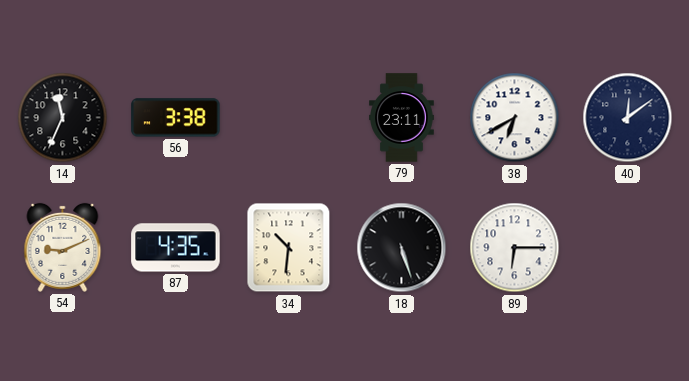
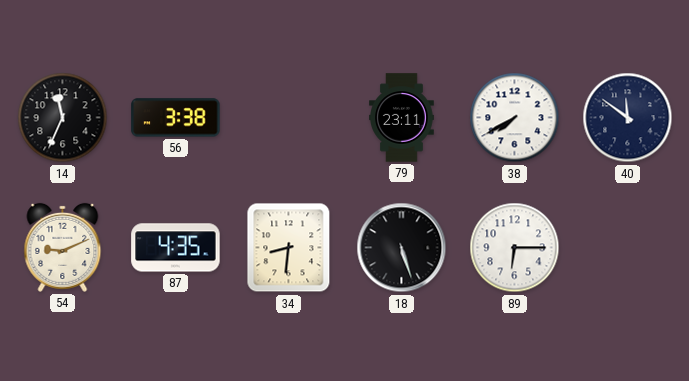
38: 6:40 -> 7:40
40: 12:09 -> 11:51
34: 10:31 -> 8:31
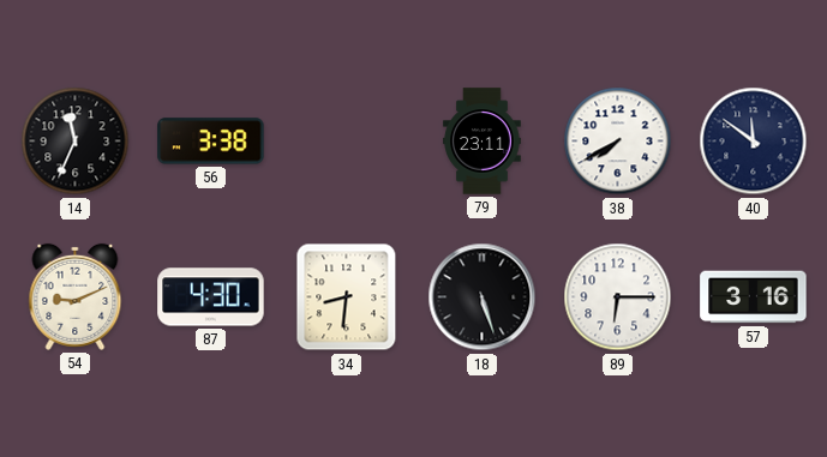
87: 4:35 -> 4:30
57: none -> 3:16
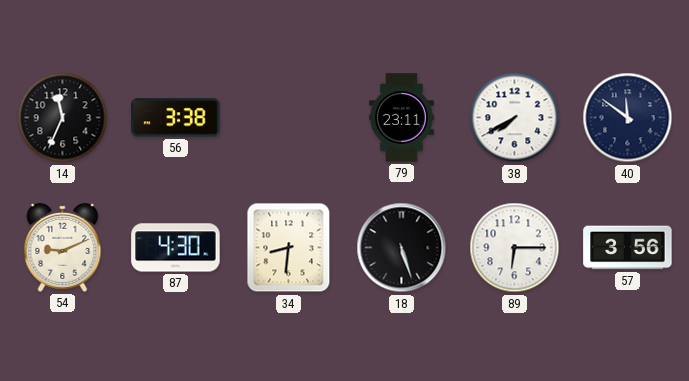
57: 3:16 -> 3:56
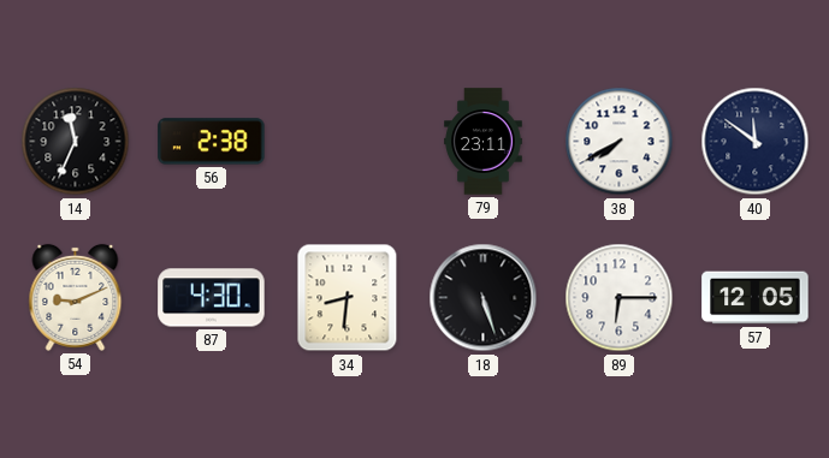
56: 3:38 -> 2:38
57: 3:56 -> 12:05
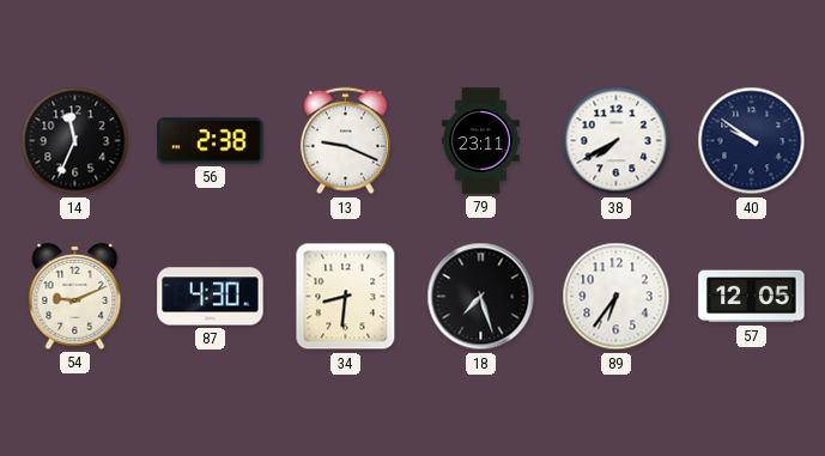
13: none -> 9:19
40: 11:51 -> 9:51
18: 5:27 -> 7:27
89: 6:15 -> 6:36
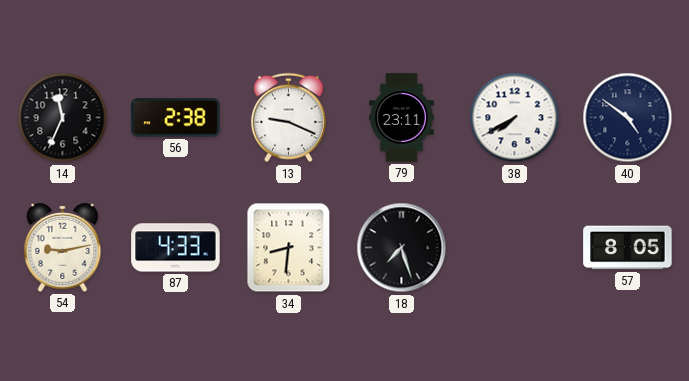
40: 9:51 -> 4:51
54: 9:11 -> 9:13
87: 4:30 -> 4:33
89: 6:36 -> none
57: 12:05 -> 8:05
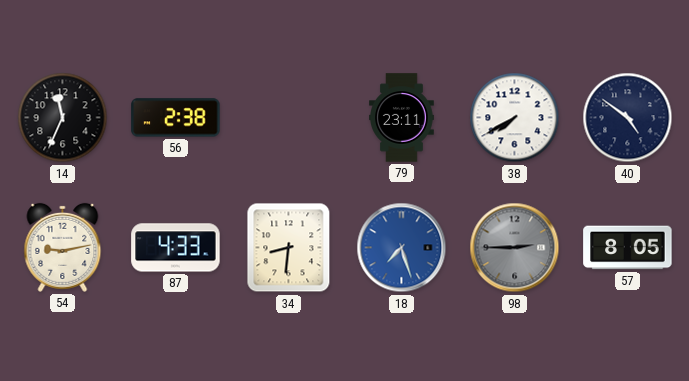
13: 9:19 -> none
18 dial: black -> blue
98: none -> 2:45
